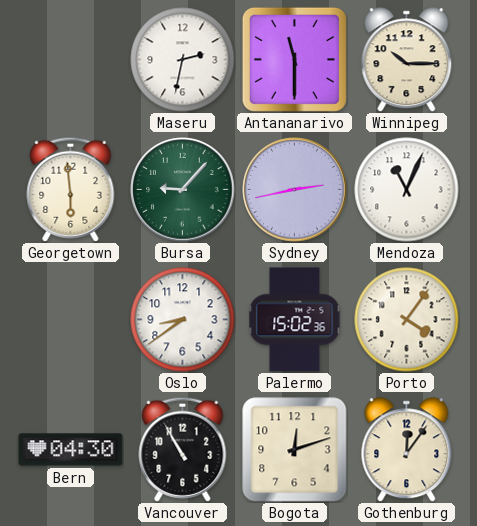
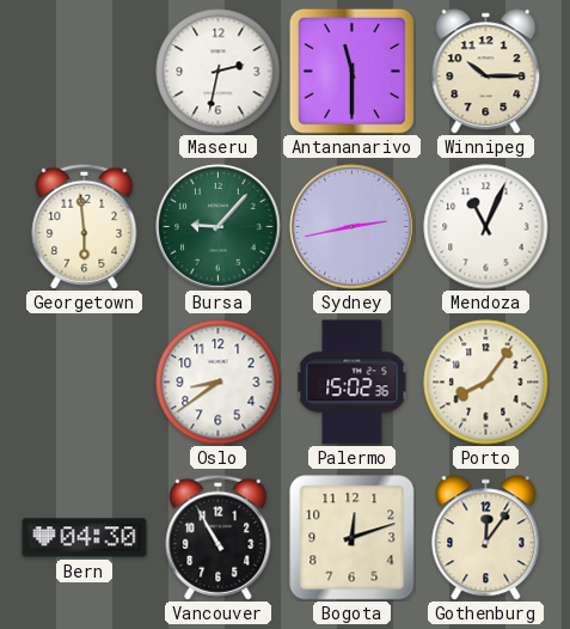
Porto: 4:06 -> 8:06
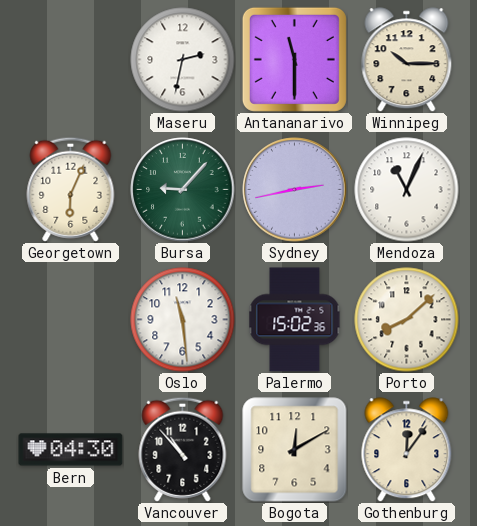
Georgetown: 5:59 -> 6:04
Oslo: 8:39 -> 11:29
Porto: 8:06 -> 8:08
Vancouver: 10:55 -> 10:53
Bogota: 12:12 -> 12:10
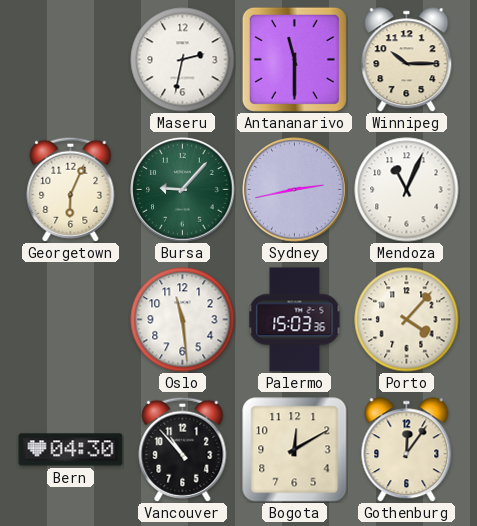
Palermo: 15:02 -> 15:03
Porto: 8:08 -> 4:07
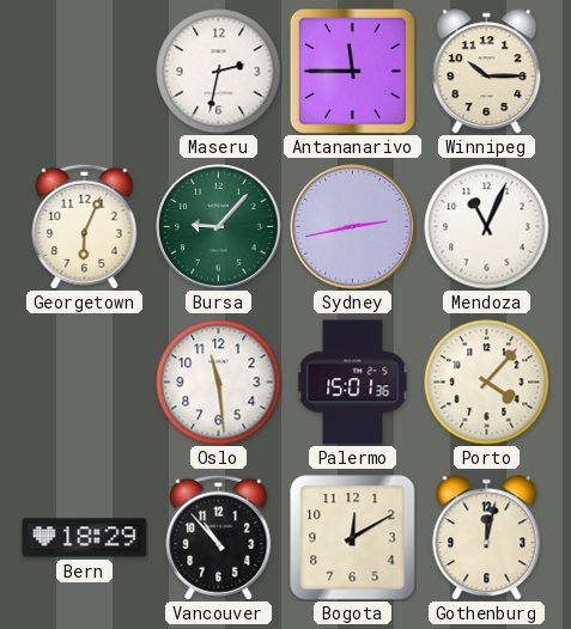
Antananarivo: 11:30 -> 11:45
Palermo: 15:03 -> 15:01
Bern: 04:30 -> 18:29
Gothenburg: 12:06 -> 12:02
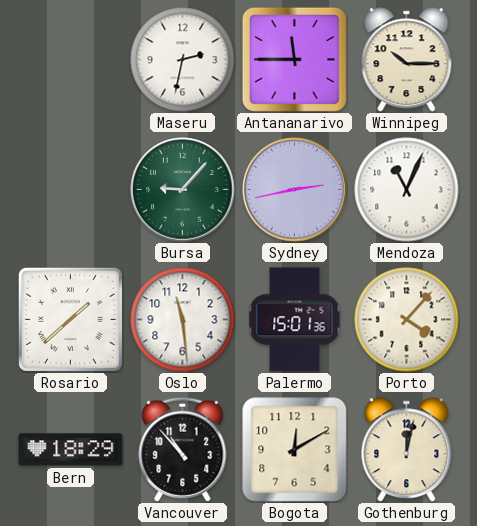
Georgetown: 6:04 -> none
Rosario: none -> 1:38
